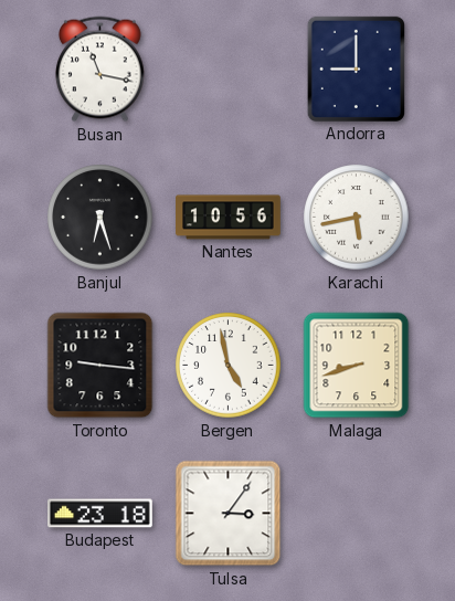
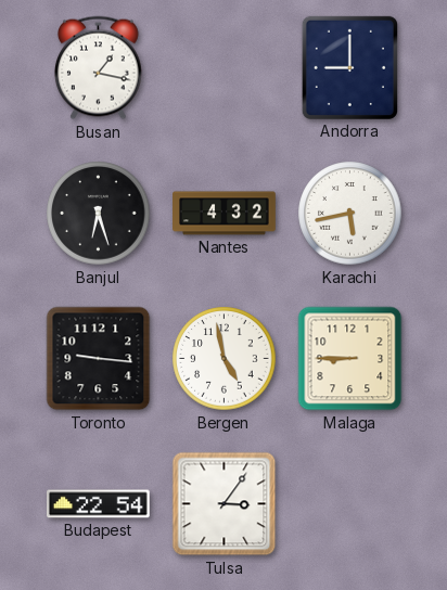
Busan: 11:17 -> 1:17
Nantes: 10:56 -> 4:32
Malaga: 8:42 -> 8:45
Budapest: 23:18 -> 22:54
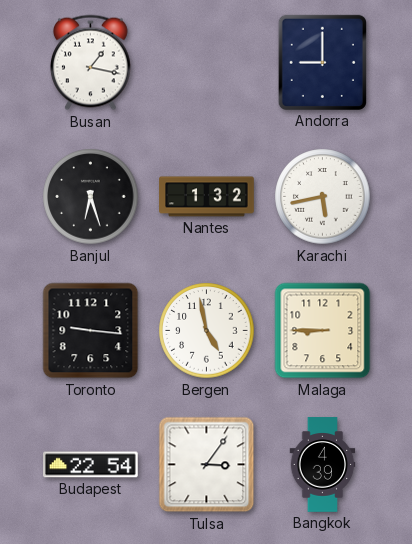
Nantes: 4:32 -> 1:32
Bangkok: none -> 4:39
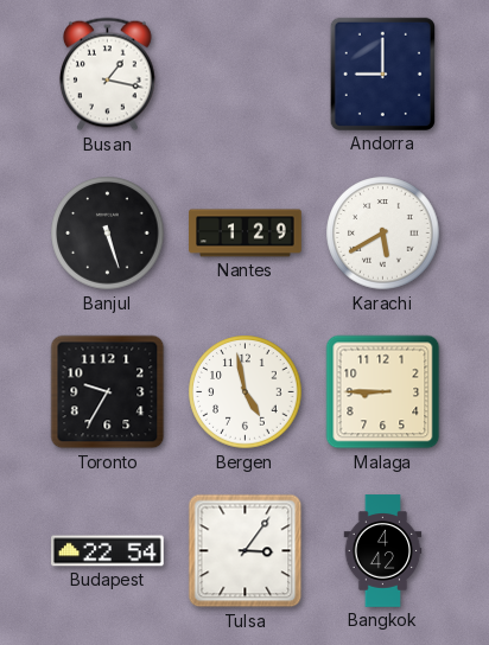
Banjul: 6:27 -> 5:27
Nantes: 1:32 -> 1:29
Karachi: 5:43 -> 5:40
Toronto: 9:16 -> 9:35
Bangkok: 4:39 -> 4:42
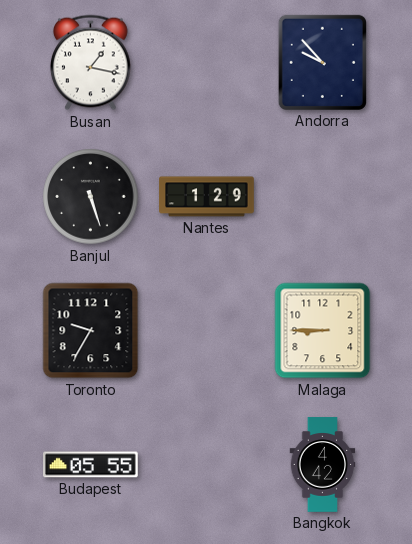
Andorra: 9:00 -> 9:53
Karachi: 5:40 -> none
Bergen: 4:58 -> none
Budapest: 22:54 -> 05:55
Tulsa: 3:06 -> none
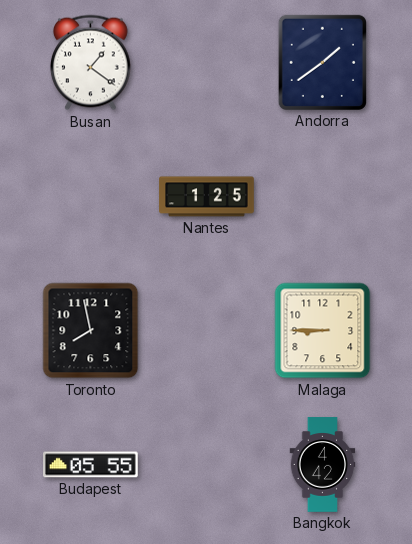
Busan: 1:17 -> 1:21
Andorra: 9:53 -> 1:39
Banjul: 5:27 -> none
Nantes: 1:29 -> 1:25
Toronto: 9:35 -> 7:58
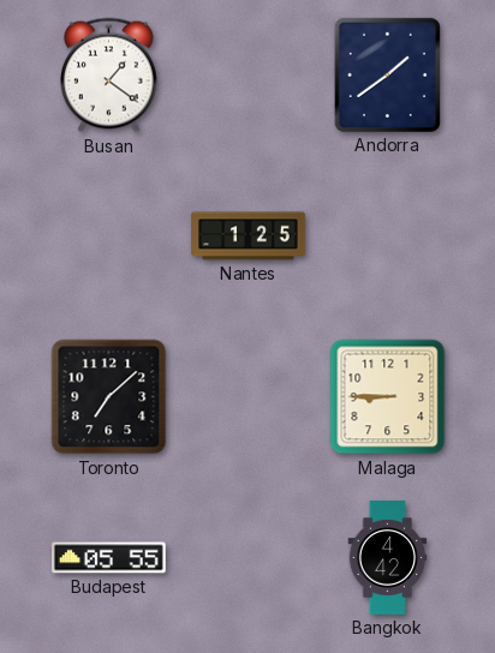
Toronto: 7:58 -> 7:08
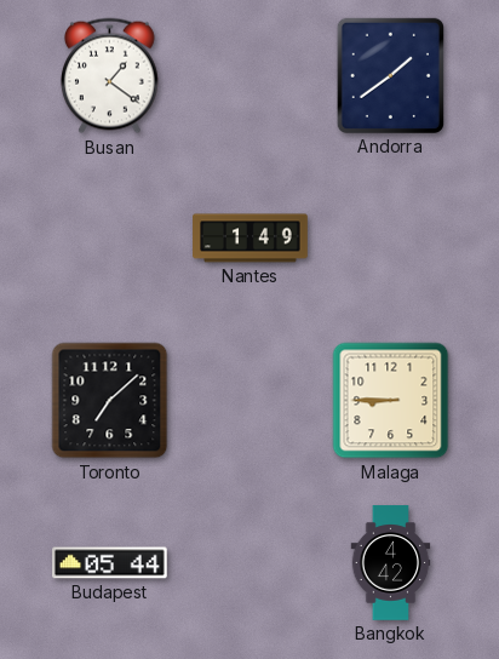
Nantes: 1:25 -> 1:49
Budapest: 05:55 -> 05:44
